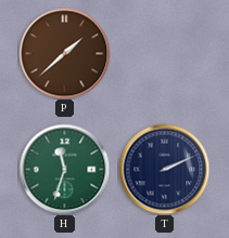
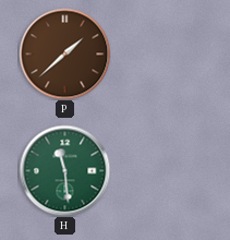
H: 11:33 -> 11:29
T: 2:11 -> none
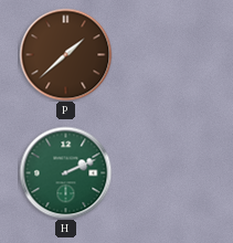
H: 11:29 -> 2:11
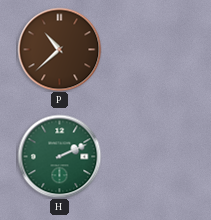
P: 1:38 -> 10:38
